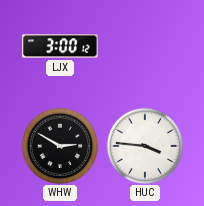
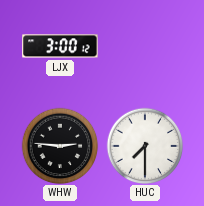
WHW: 2:50 -> 2:46
HUC: 3:46 -> 7:30
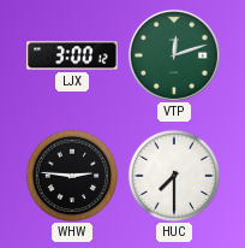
VTP: none -> 12:12
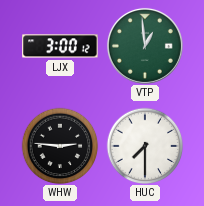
VTP: 12:12 -> 12:59
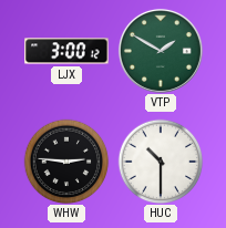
VTP: 12:59 -> 1:50
HUC: 7:30 -> 10:30
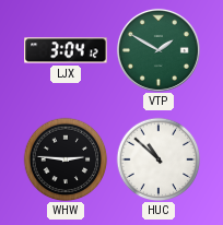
LJX: 3:00 -> 3:04
HUC: 10:30 -> 10:52
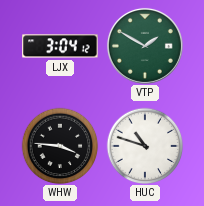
WHW: 2:46 -> 3:46
HUC: 10:52 -> 10:48
